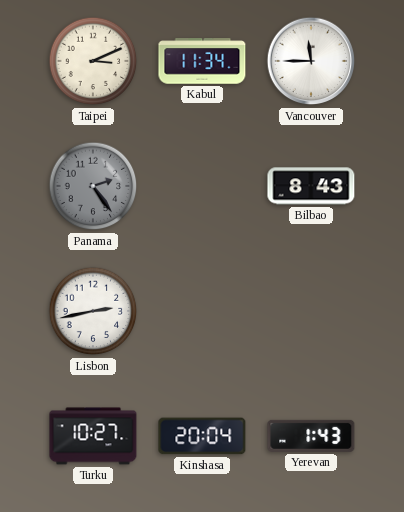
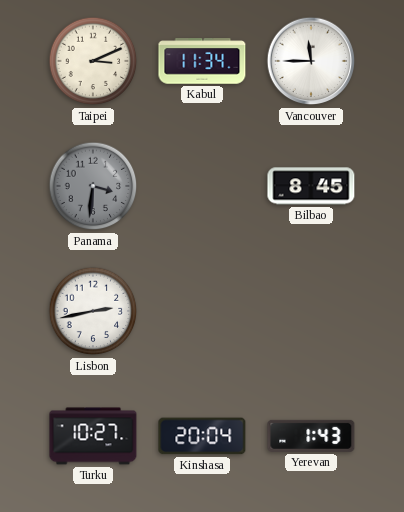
Panama: 2:24 -> 3:31
Bilbao: 8:43 -> 8:45
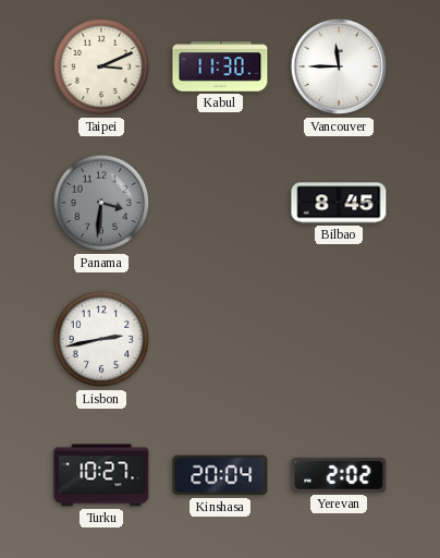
Kabul: 11:34 -> 11:30
Yerevan: 1:43 -> 2:02
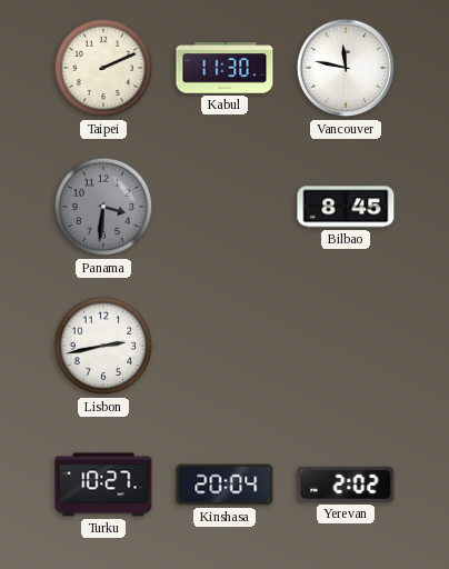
Taipei: 3:11 -> 2:11
Vancouver: 11:45 -> 11:47
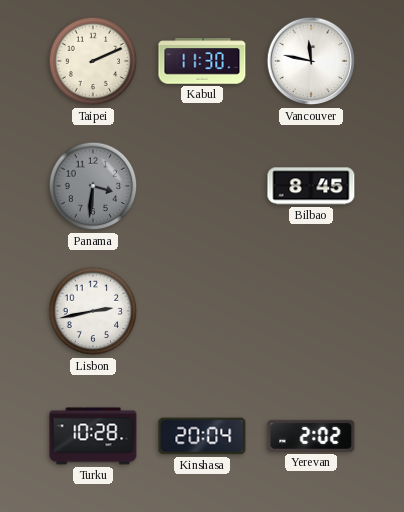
Turku: 10:27 -> 10:28
